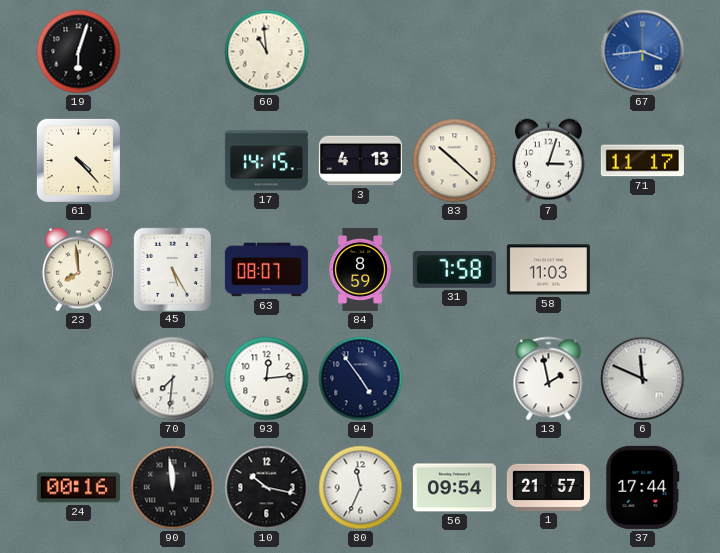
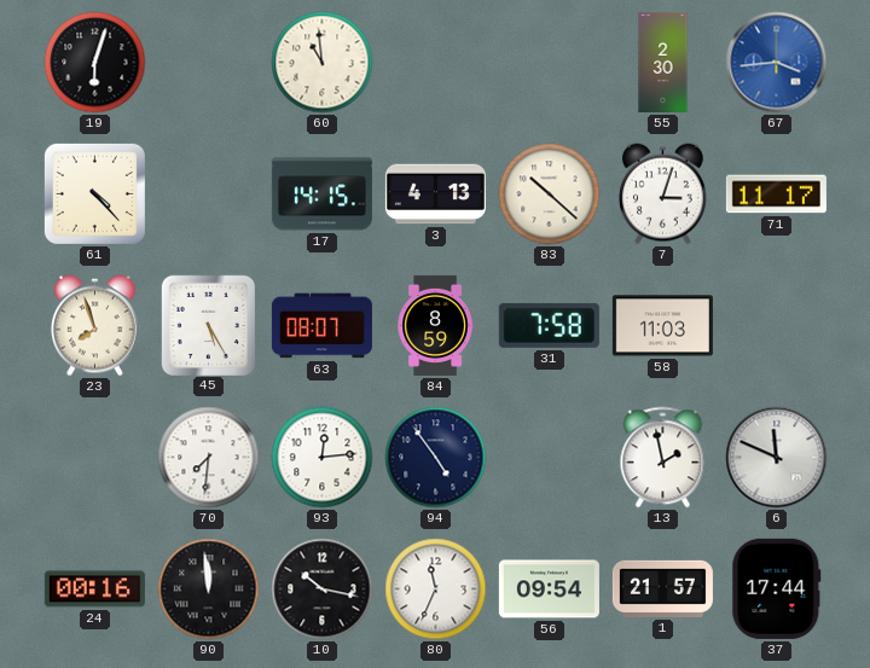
55: none -> 2:30
23: 7:59 -> 7:57
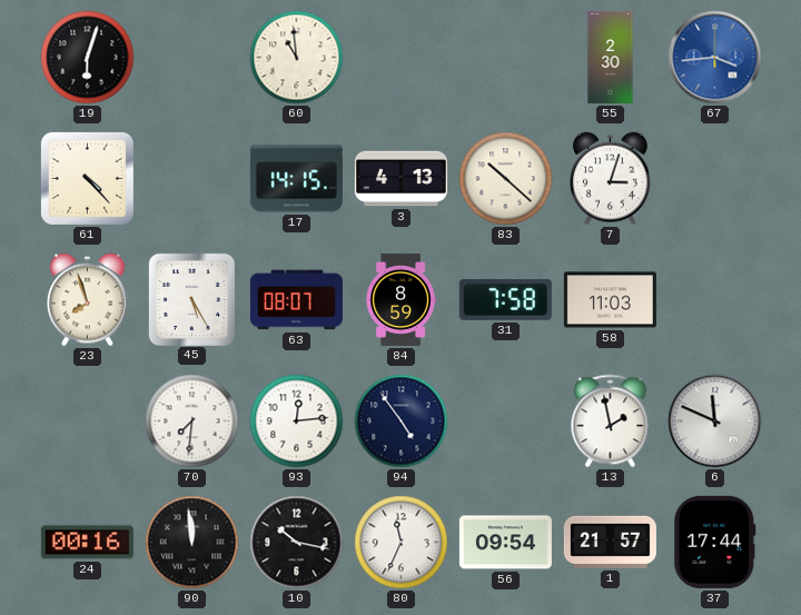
71: 11:17 -> none
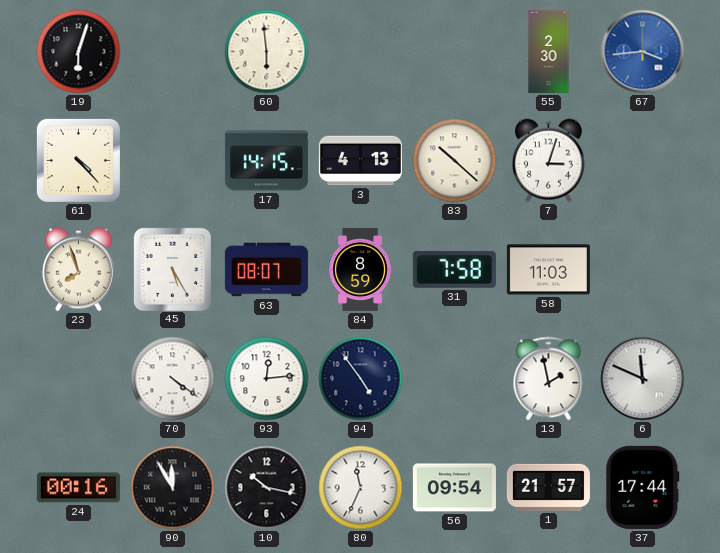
60: 10:59 -> 5:59
70: 7:31 -> 4:21
90: 11:59 -> 11:55
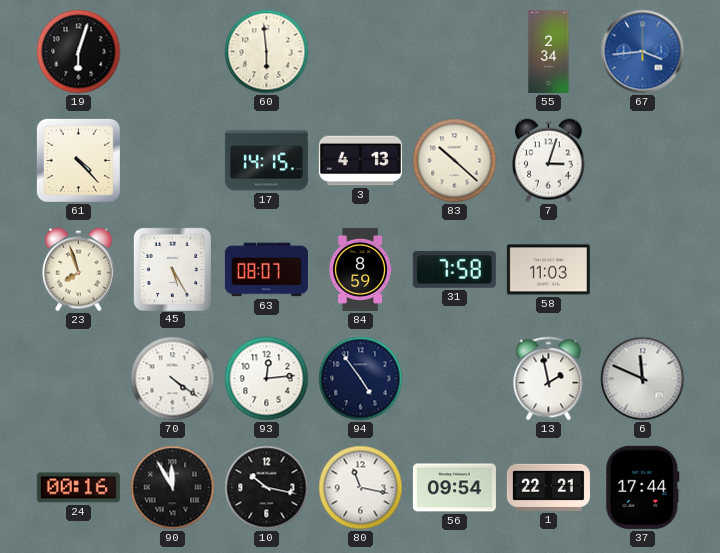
55: 2:30 -> 2:34
80: 11:34 -> 11:17
1: 21:57 -> 22:21
